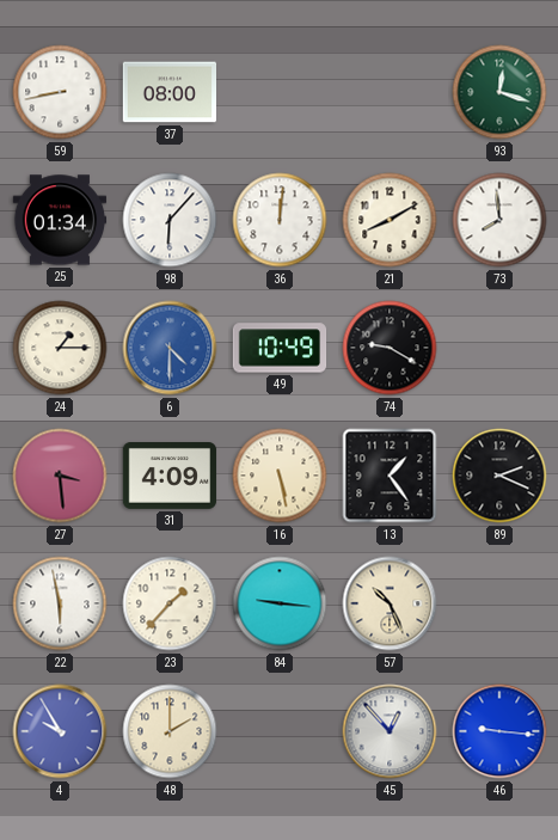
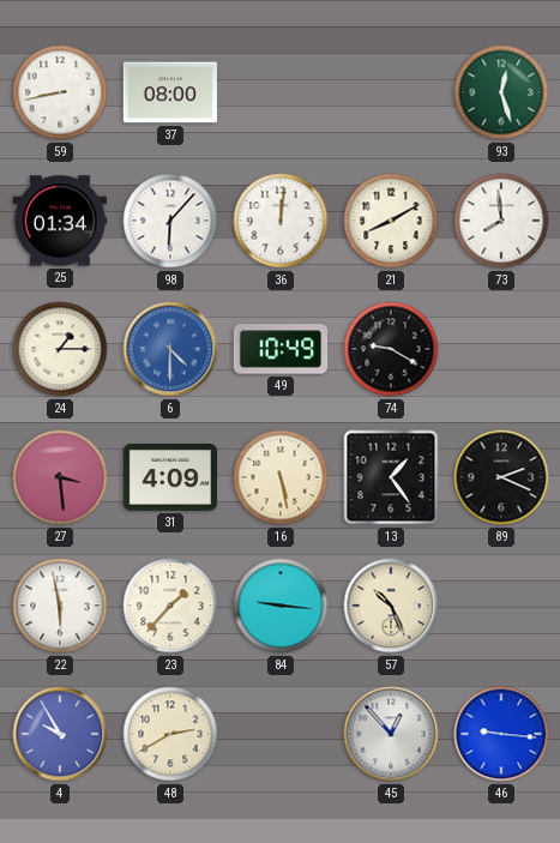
93: 12:18 -> 12:27
48: 2:00 -> 2:40
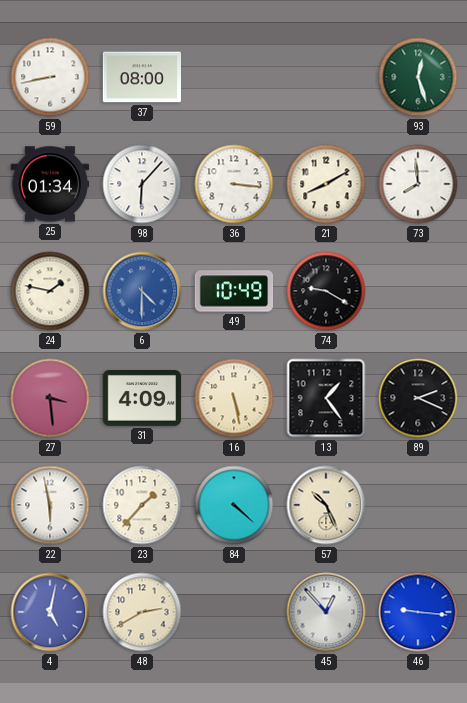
36: 12:01 -> 3:16
24: 1:15 -> 1:47
84: 9:16 -> 4:22
4: 9:55 -> 5:02
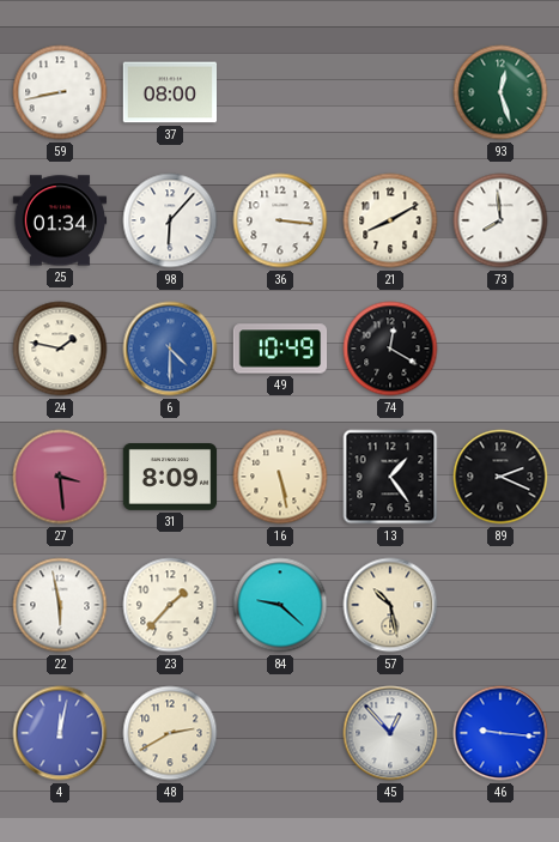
74: 9:20 -> 12:20
31: 4:09 -> 8:09
84: 4:22 -> 9:22
57: 10:26 -> 10:28
4: 5:02 -> 12:02
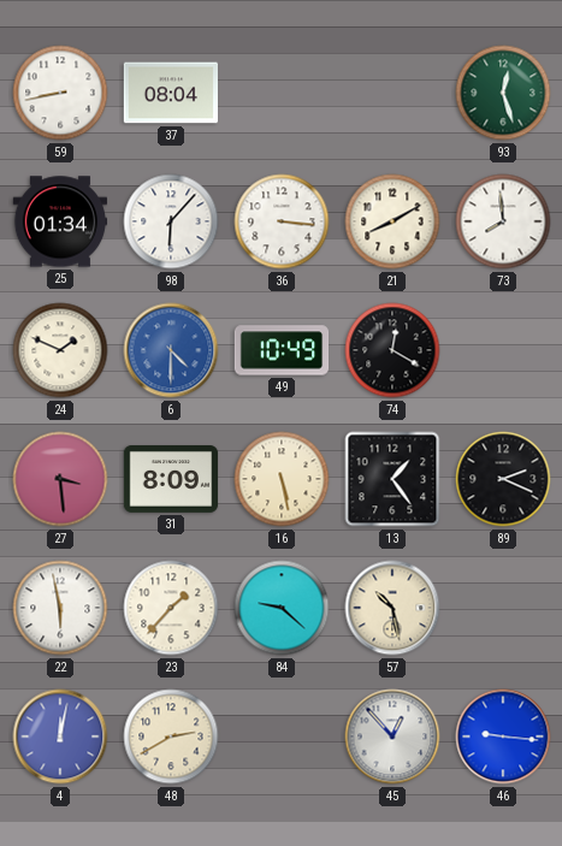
37: 08:00 -> 08:04
24: 1:47 -> 1:49
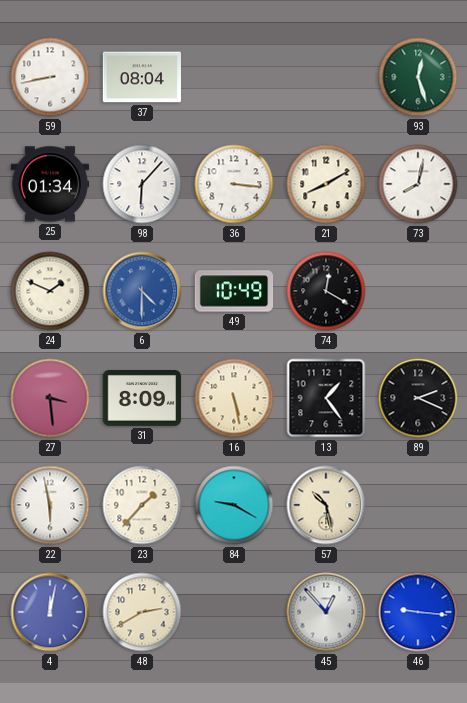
73: 7:59 -> 8:02
84: 9:22 -> 9:20
